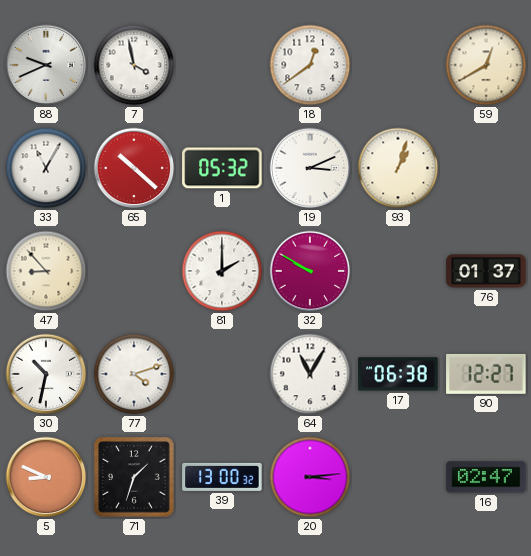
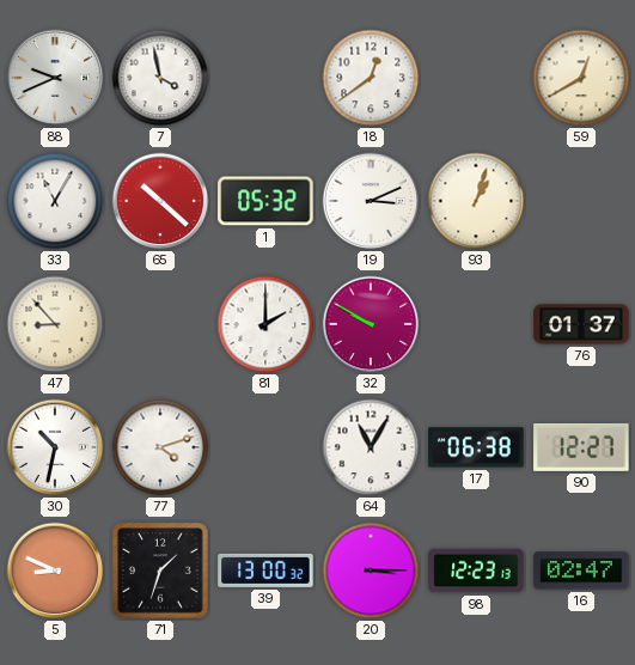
20: 3:14 -> 3:15
98: none -> 12:23
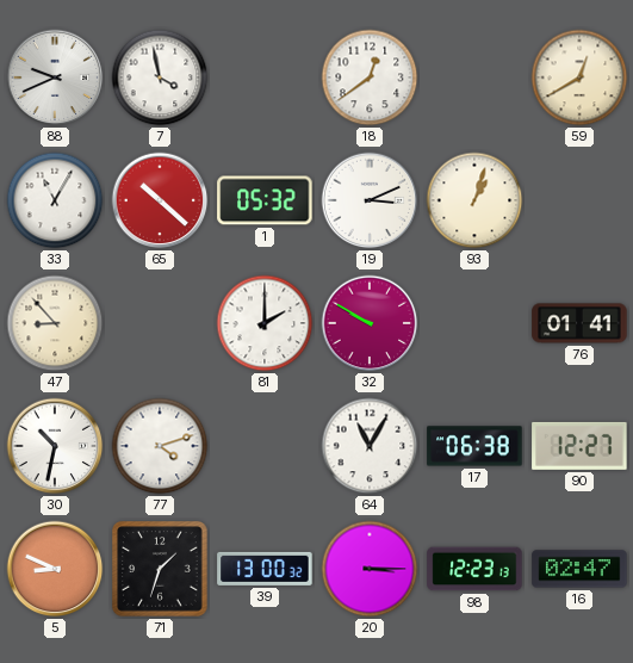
76: 01:37 -> 01:41
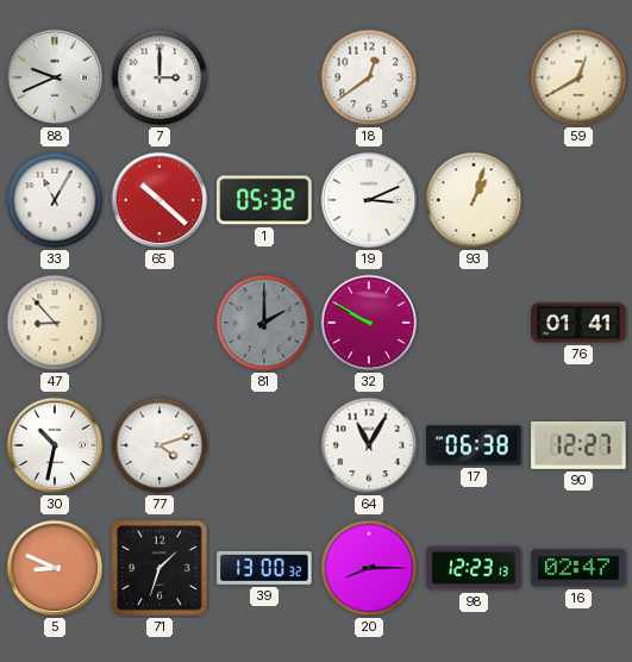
7: 3:58 -> 3:00
81 dial: white -> grey
20: 3:15 -> 8:15
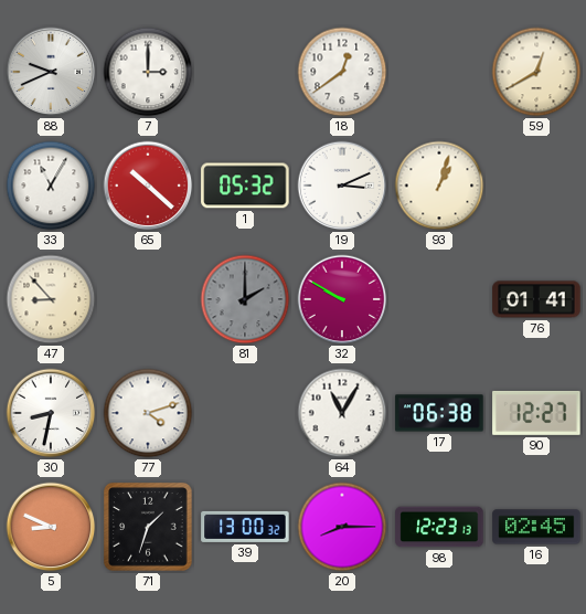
30: 10:32 -> 8:32
16: 02:47 -> 02:45
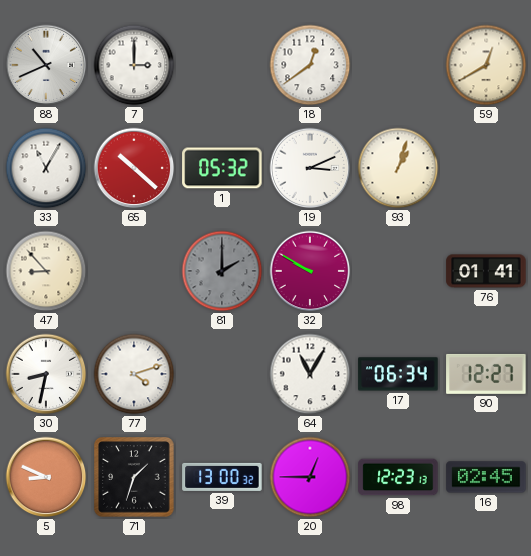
88: 9:41 -> 10:41
17: 06:38 -> 06:34
20: 8:15 -> 12:45
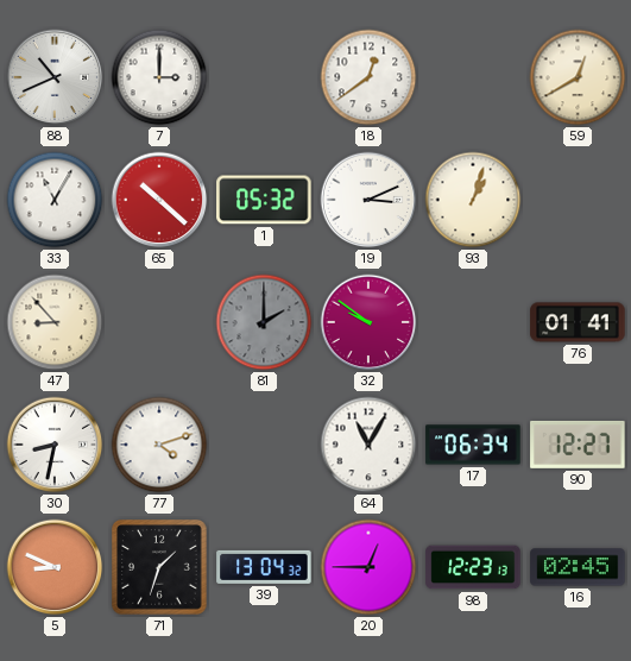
32: 9:50 -> 9:51
39: 13:00 -> 13:04
